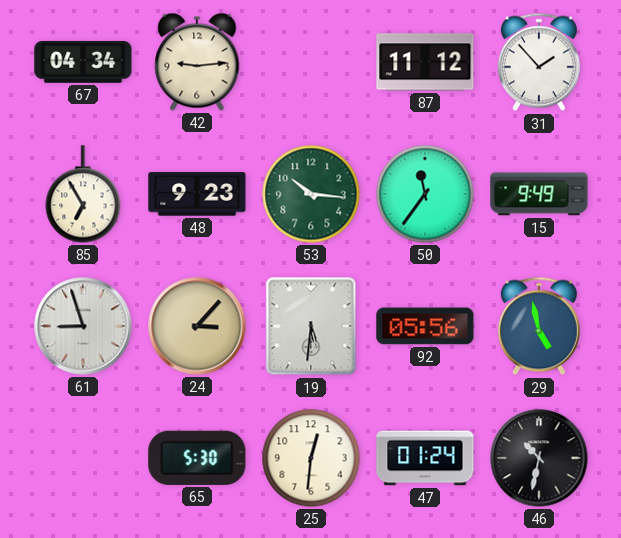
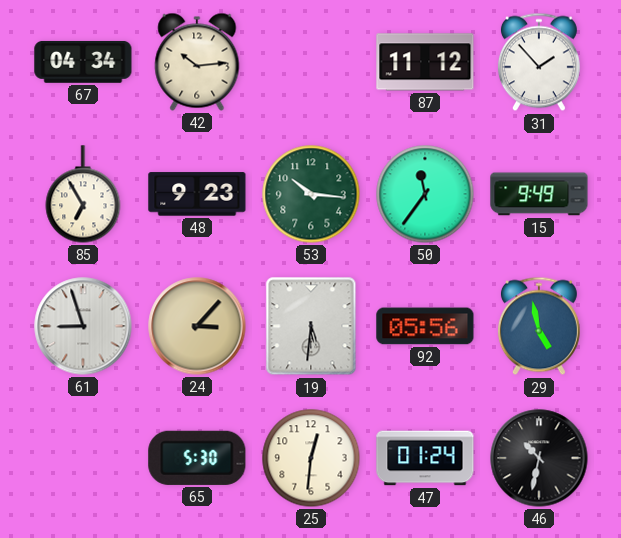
42: 9:14 -> 10:14
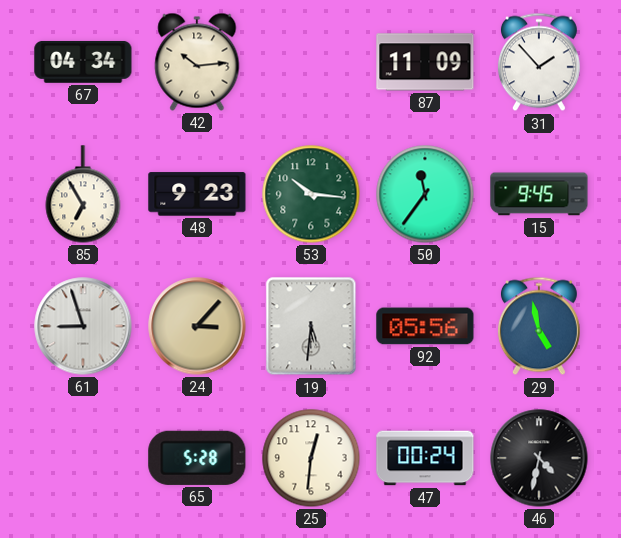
87: 11:12 -> 11:09
15: 9:49 -> 9:45
65: 5:30 -> 5:28
47: 01:24 -> 00:24
46: 10:32 -> 4:32
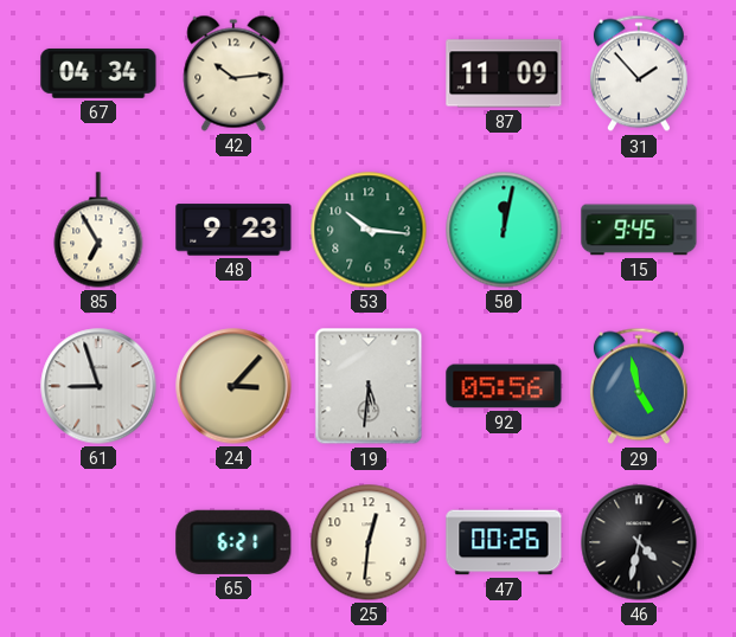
50: 11:36 -> 12:02
65: 5:28 -> 6:21
47: 00:24 -> 00:26
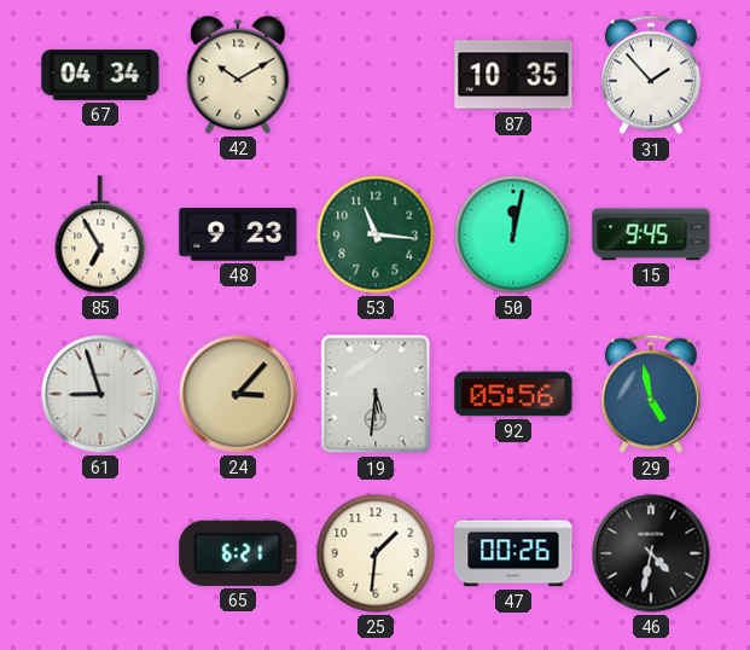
42: 10:14 -> 10:10
87: 11:09 -> 10:35
53: 10:16 -> 11:16
25: 12:31 -> 1:31
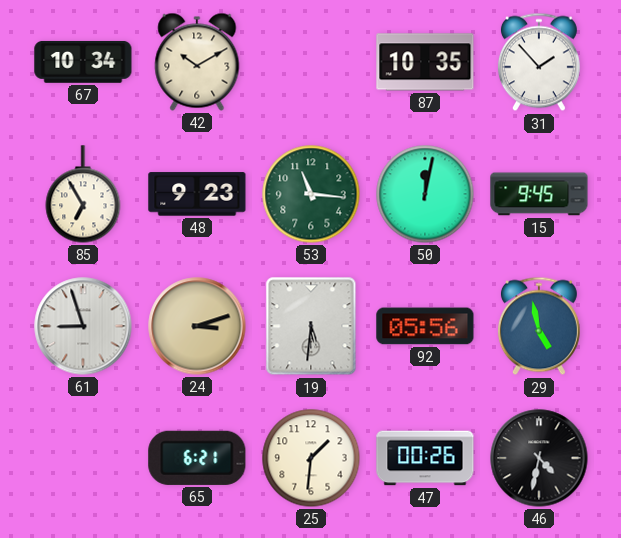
67: 04:34 -> 10:34
24: 3:07 -> 3:12
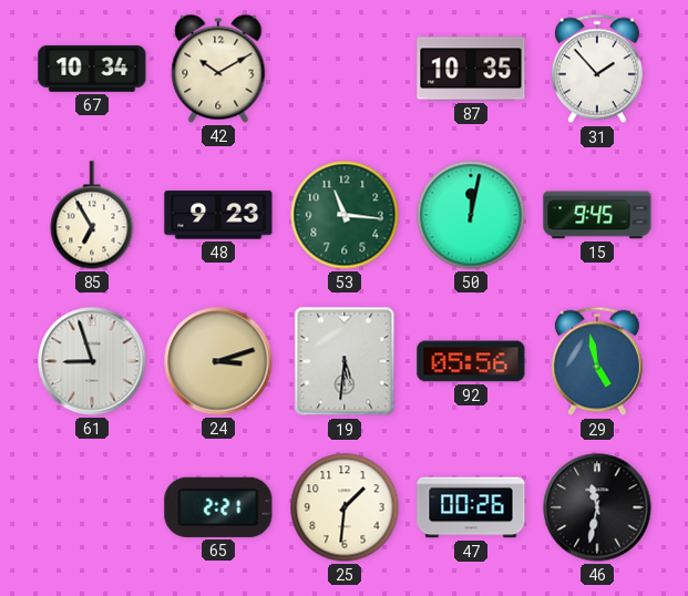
65: 6:21 -> 2:21
46: 4:32 -> 11:32
